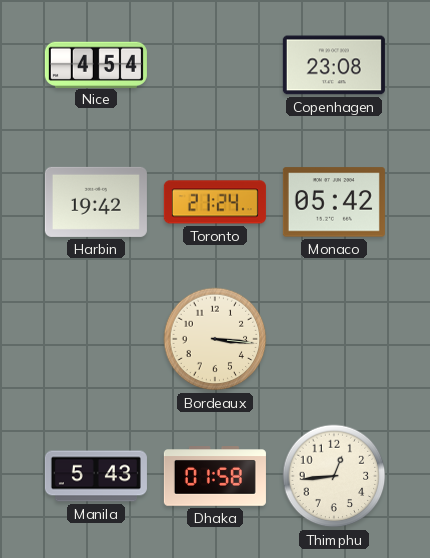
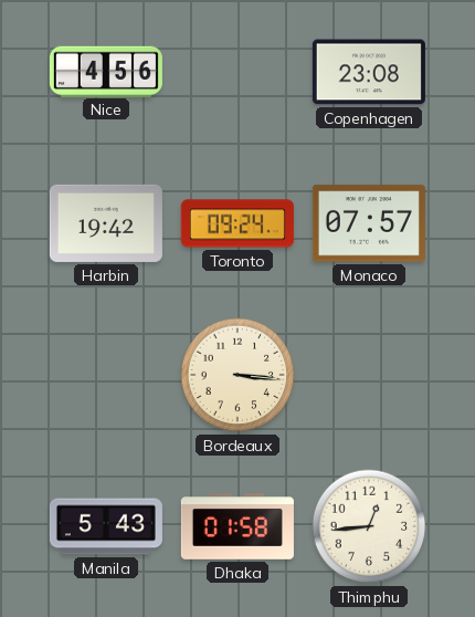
Nice: 4:54 -> 4:56
Toronto: 21:24 -> 09:24
Monaco: 05:42 -> 07:57
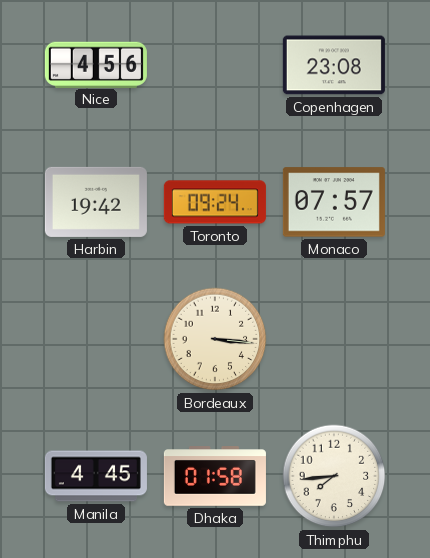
Manila: 5:43 -> 4:45
Thimphu: 12:44 -> 7:44
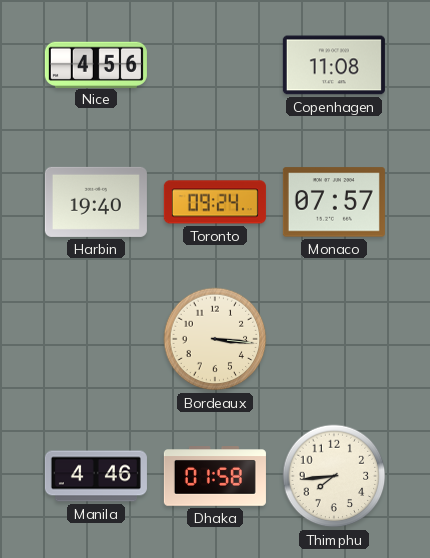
Copenhagen: 23:08 -> 11:08
Harbin: 19:42 -> 19:40
Manila: 4:45 -> 4:46
